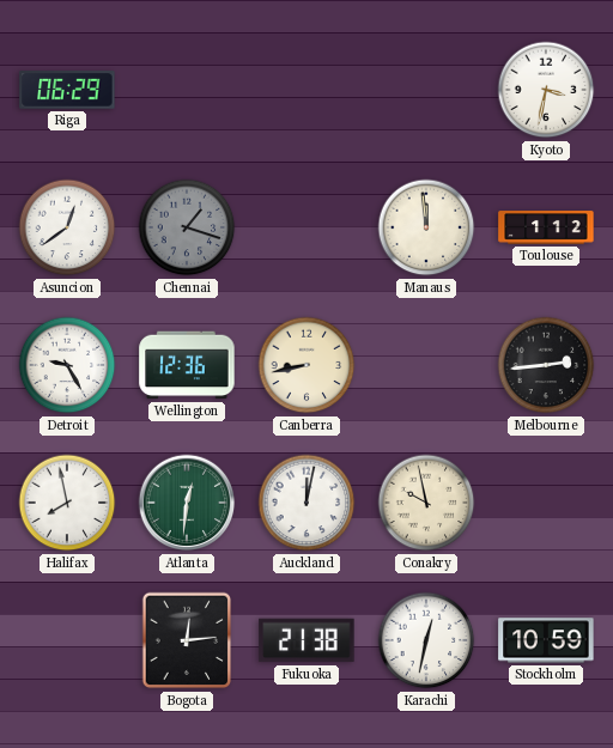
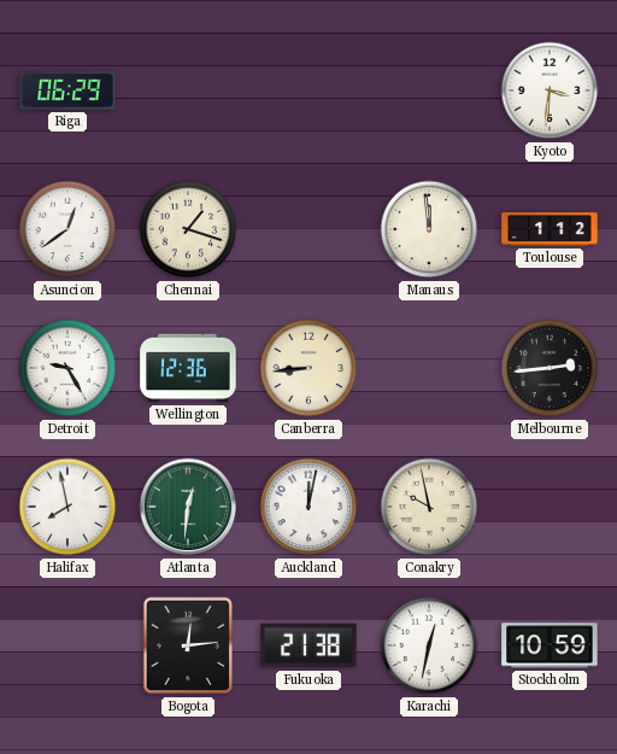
Kyoto: 3:32 -> 3:31
Chennai dial: grey -> cream
Canberra: 8:43 -> 8:44
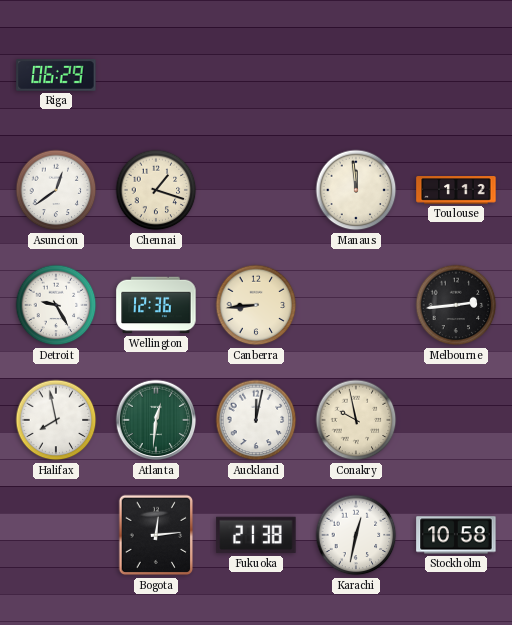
Kyoto: 3:31 -> none
Stockholm: 10:59 -> 10:58
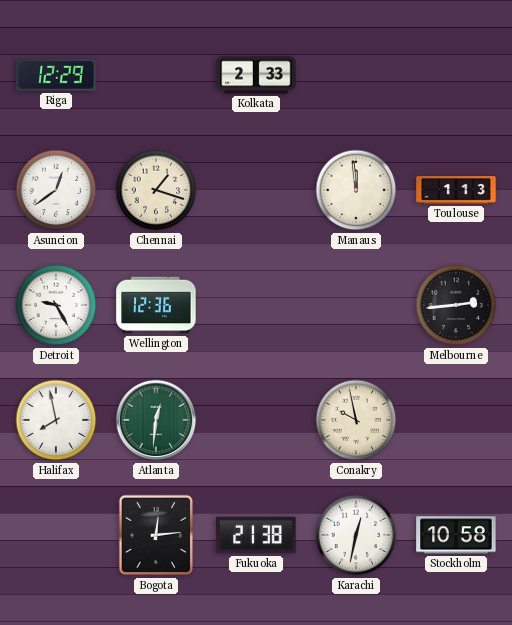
Riga: 06:29 -> 12:29
Kolkata: none -> 2:33
Toulouse: 1:12 -> 1:13
Canberra: 8:44 -> none
Auckland: 12:02 -> none
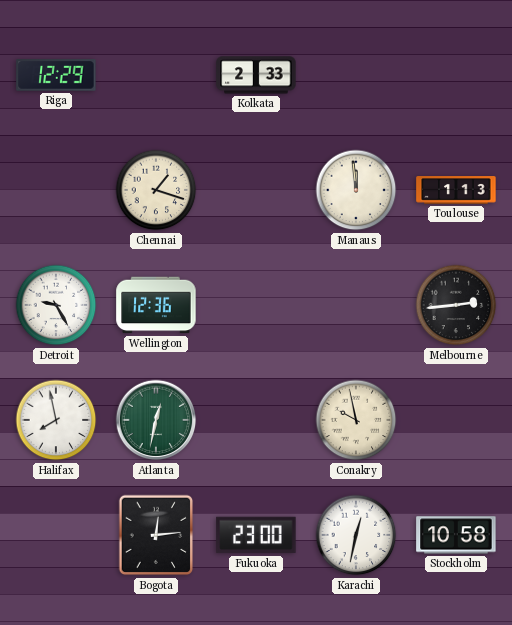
Asuncion: 12:39 -> none
Atlanta: 12:31 -> 12:32
Fukuoka: 21:38 -> 23:00
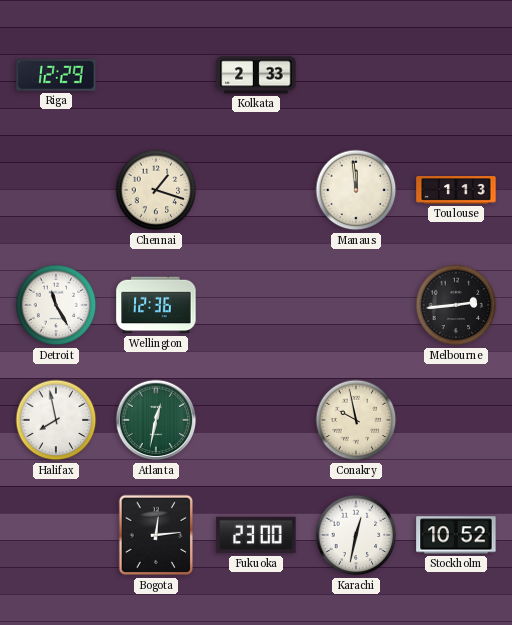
Detroit: 9:25 -> 11:25
Stockholm: 10:58 -> 10:52
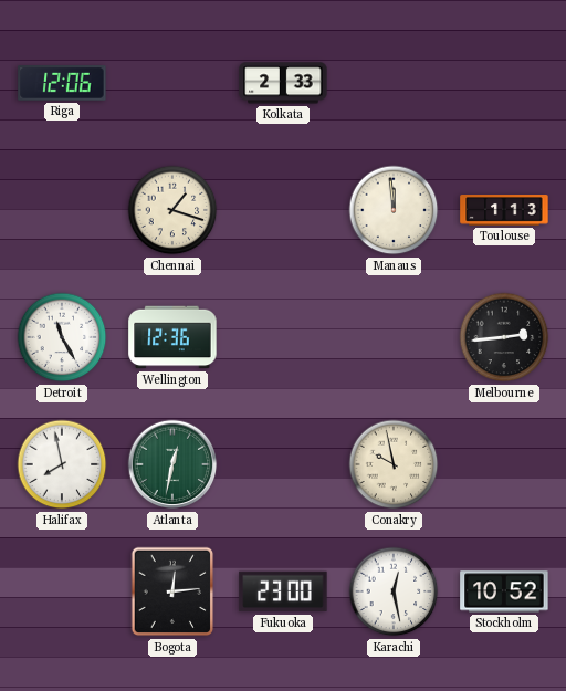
Riga: 12:29 -> 12:06
Karachi: 12:32 -> 12:28
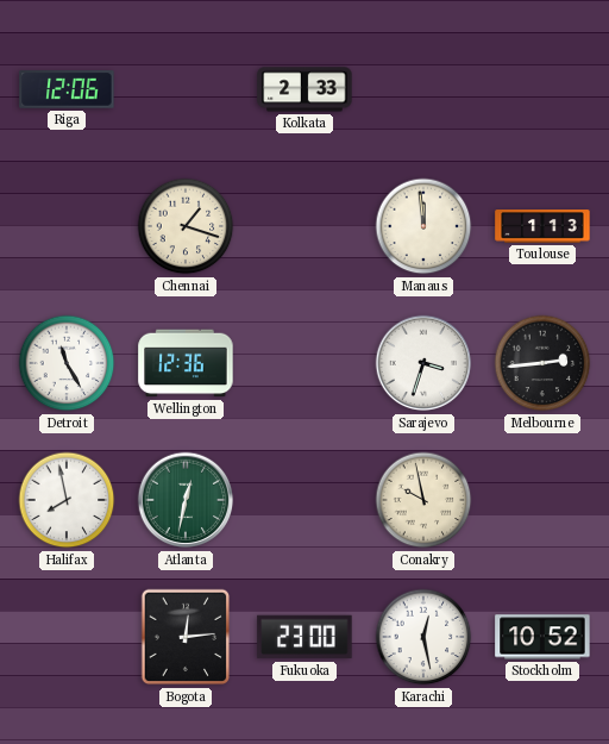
Sarajevo: none -> 3:33
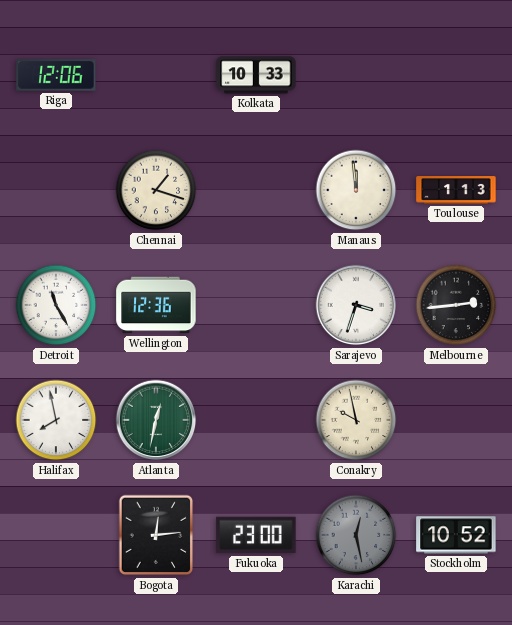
Kolkata: 2:33 -> 10:33
Karachi dial: white -> grey
